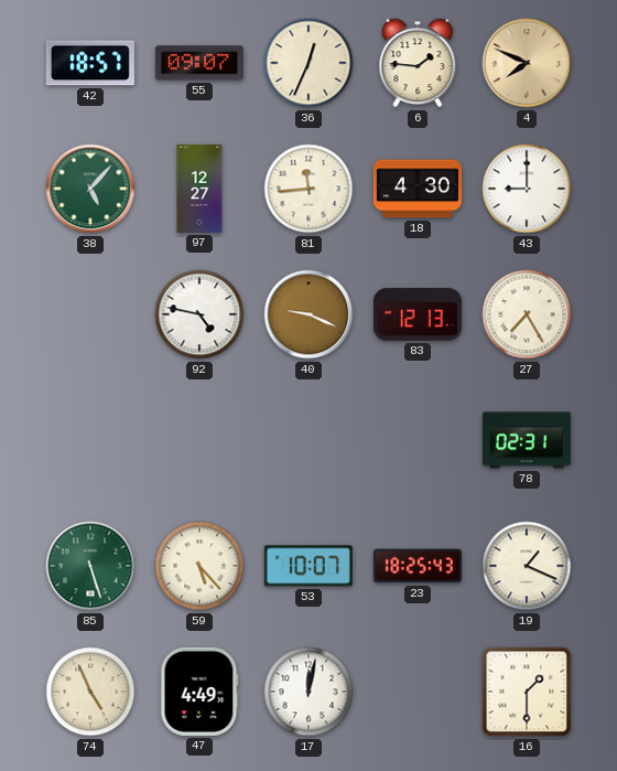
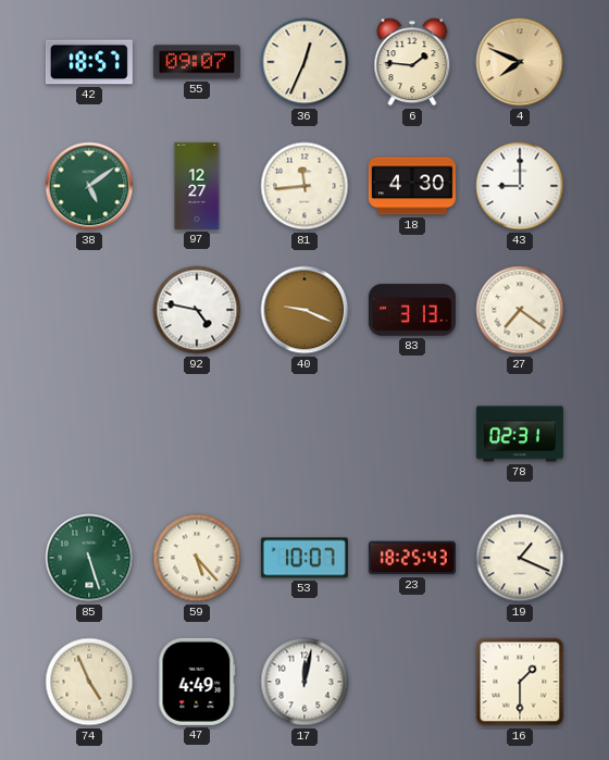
38: 5:07 -> 5:09
83: 12:13 -> 3:13
27: 7:25 -> 7:21
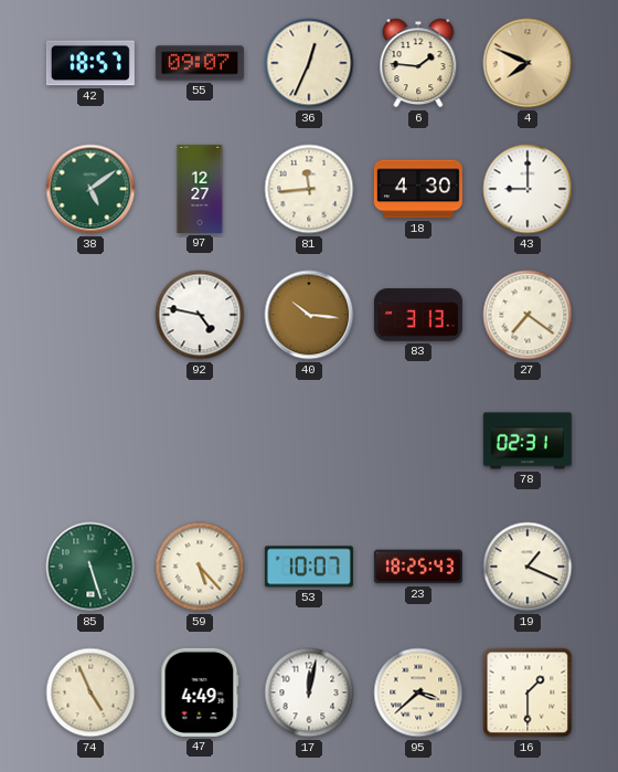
40: 9:19 -> 10:16
95: none -> 3:38
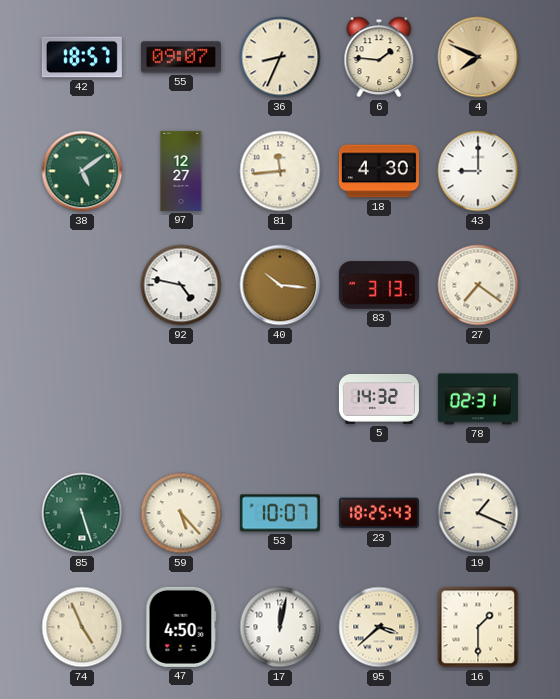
36: 12:34 -> 8:34
5: none -> 14:32
47: 4:49 -> 4:50
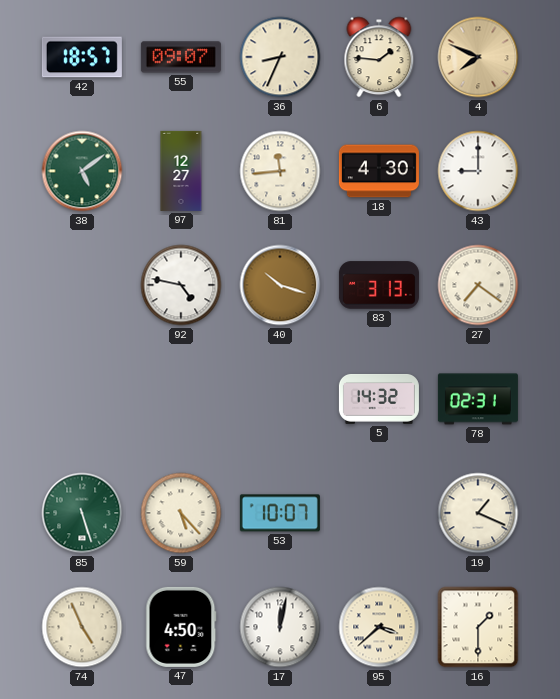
40: 10:16 -> 10:18
23: 18:25 -> none
